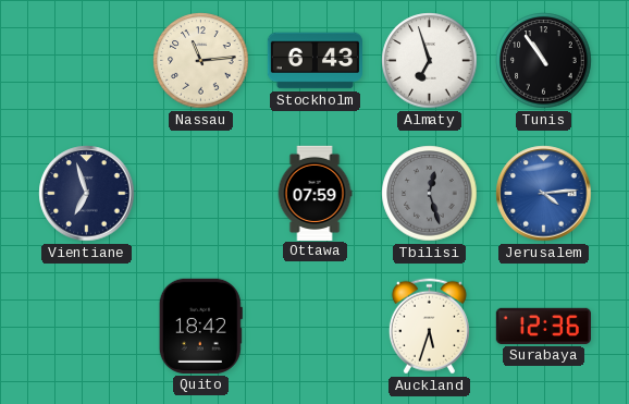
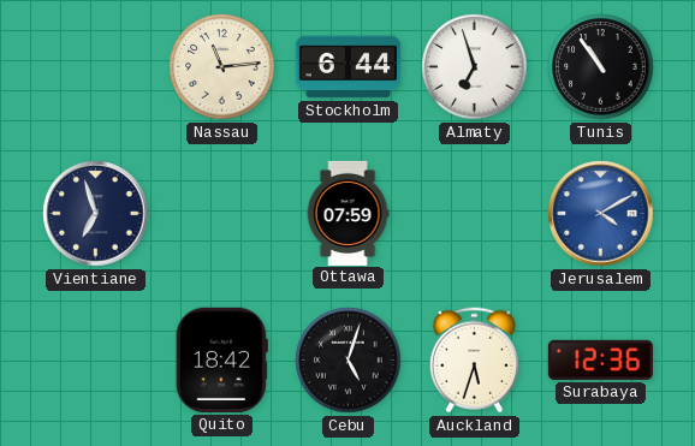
Stockholm: 6:43 -> 6:44
Tbilisi: 12:27 -> none
Jerusalem: 4:14 -> 4:10
Cebu: none -> 5:03
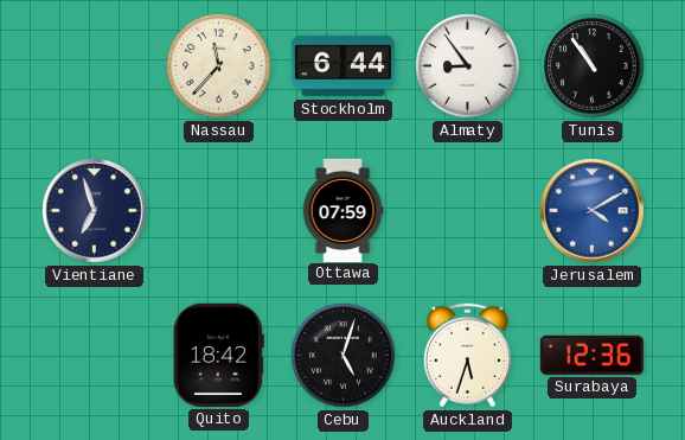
Nassau: 11:14 -> 11:37
Almaty: 6:57 -> 8:54
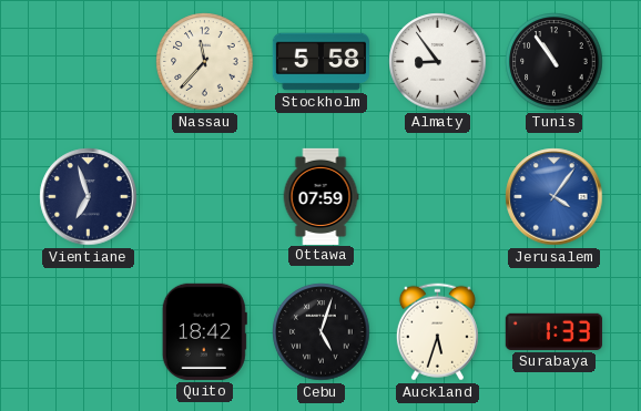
Stockholm: 6:44 -> 5:58
Jerusalem: 4:10 -> 4:06
Surabaya: 12:36 -> 1:33
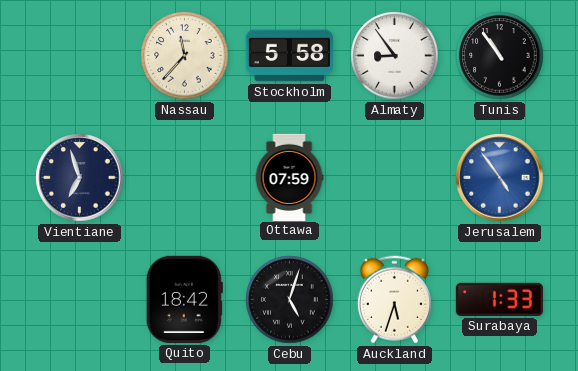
Jerusalem: 4:06 -> 4:54
